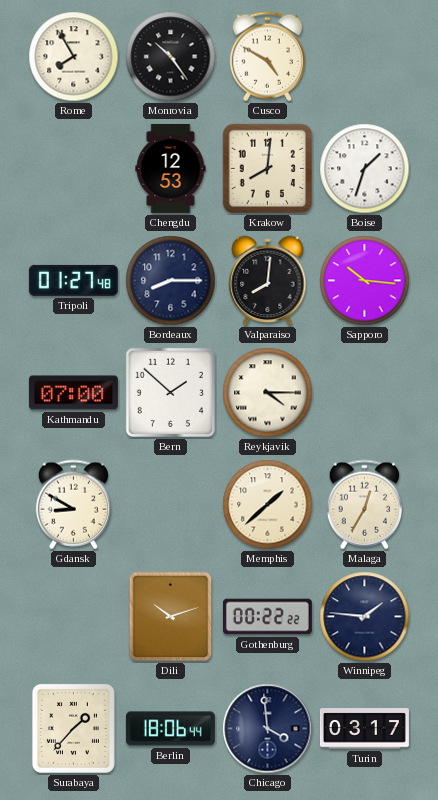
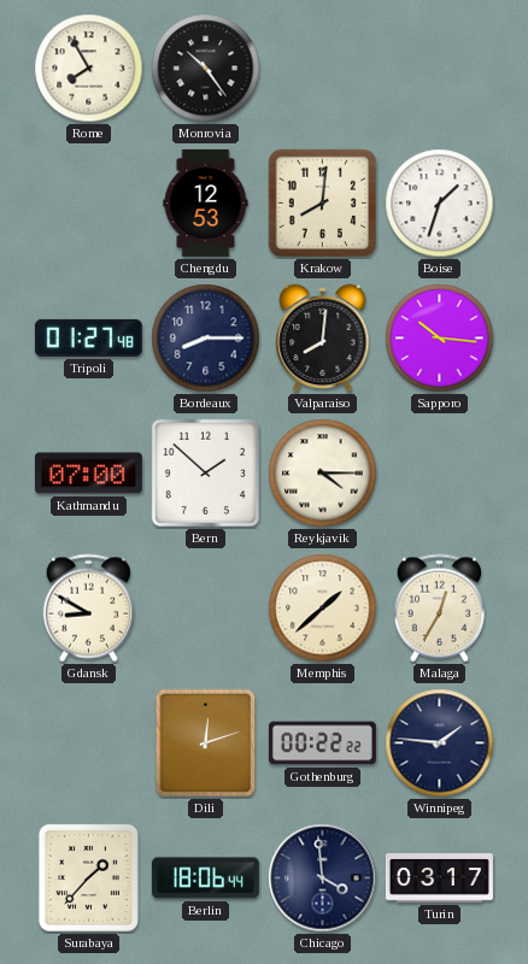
Cusco: 4:50 -> none
Dili: 10:12 -> 12:12
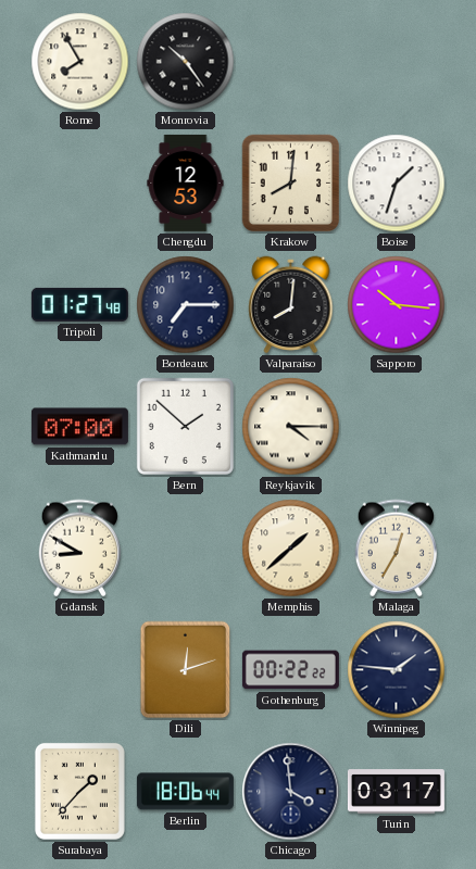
Bordeaux: 8:15 -> 7:15
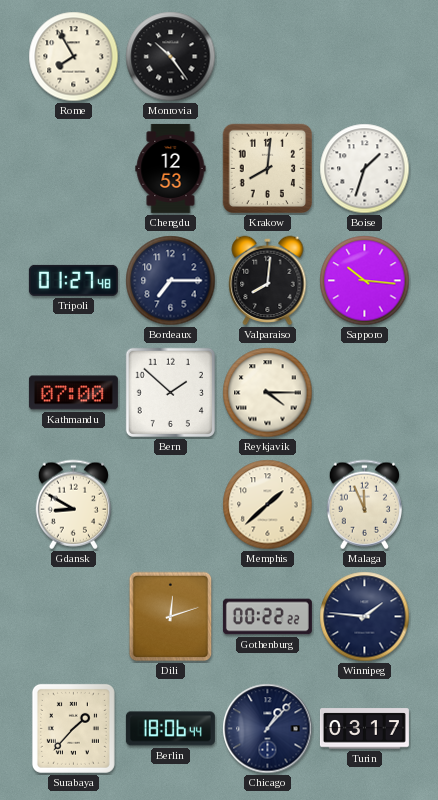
Malaga: 12:35 -> 11:56
Chicago: 3:59 -> 1:07
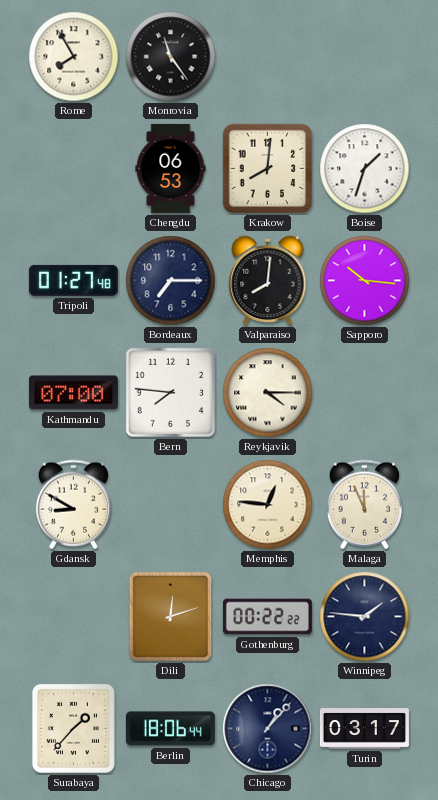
Monrovia: 10:24 -> 11:24
Chengdu: 12:53 -> 06:53
Bern: 1:52 -> 7:46
Memphis: 1:38 -> 12:46
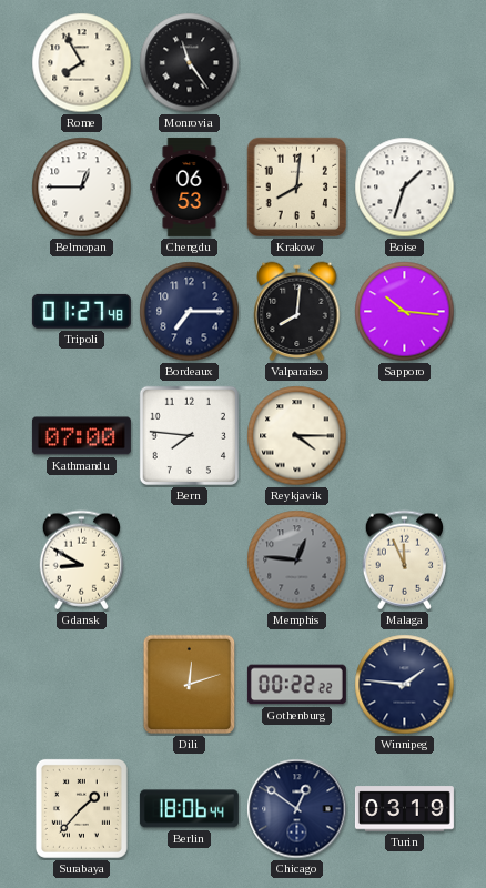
Belmopan: none -> 12:45
Memphis dial: cream -> grey
Chicago: 1:07 -> 12:51
Turin: 03:17 -> 03:19
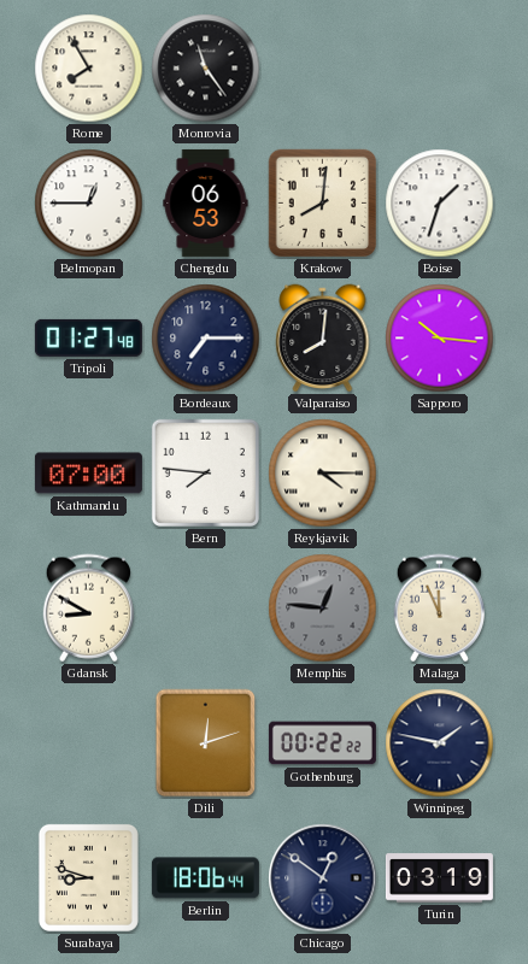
Winnipeg: 1:46 -> 1:47
Surabaya: 1:37 -> 8:48
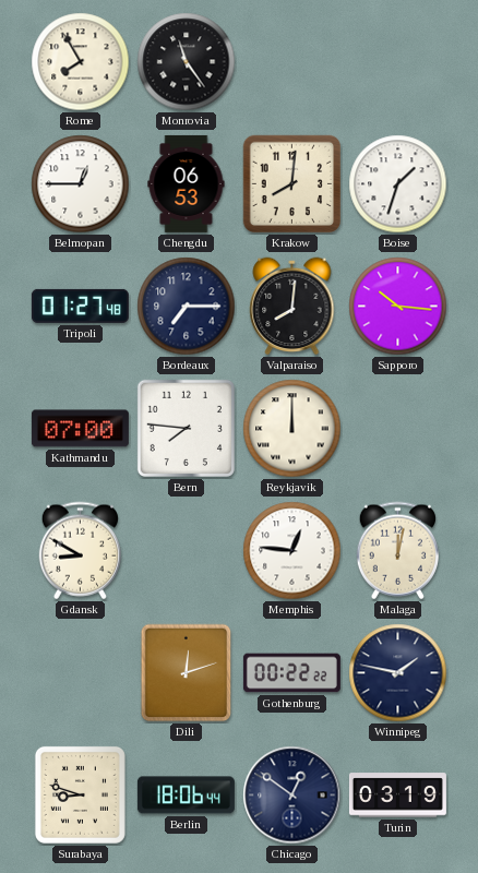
Reykjavik: 4:15 -> 12:00
Memphis dial: grey -> white
Malaga: 11:56 -> 12:02
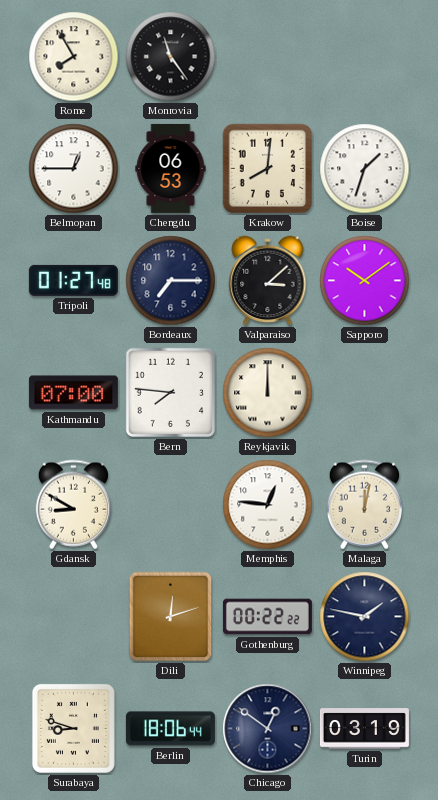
Valparaiso: 8:01 -> 3:08
Sapporo: 10:16 -> 10:09
